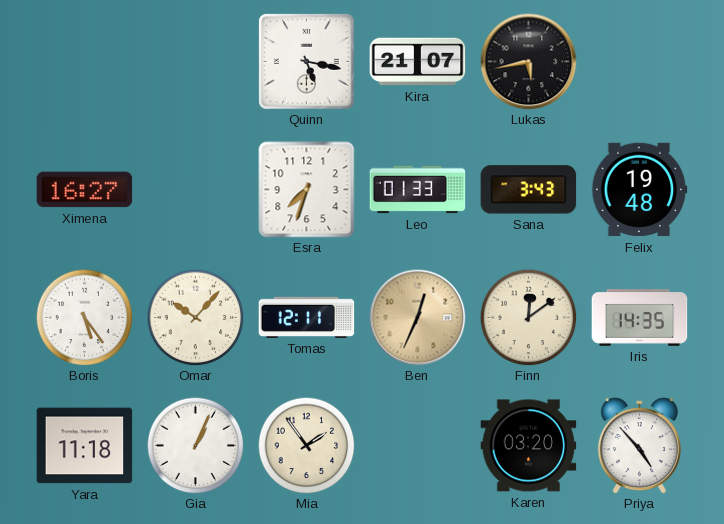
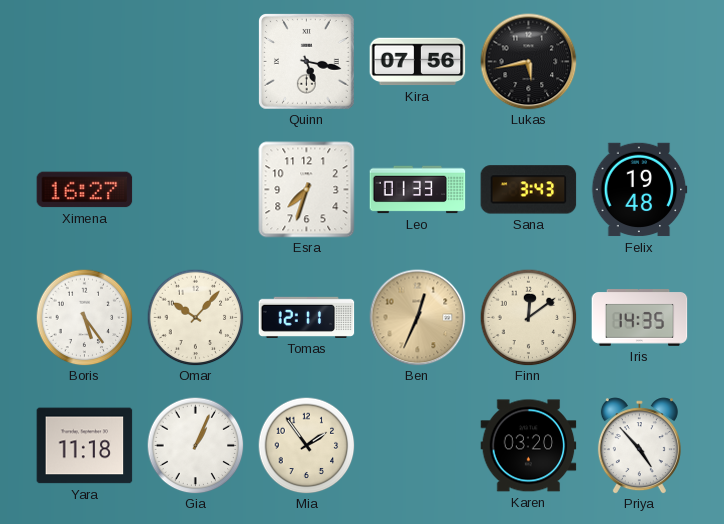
Kira: 21:07 -> 07:56
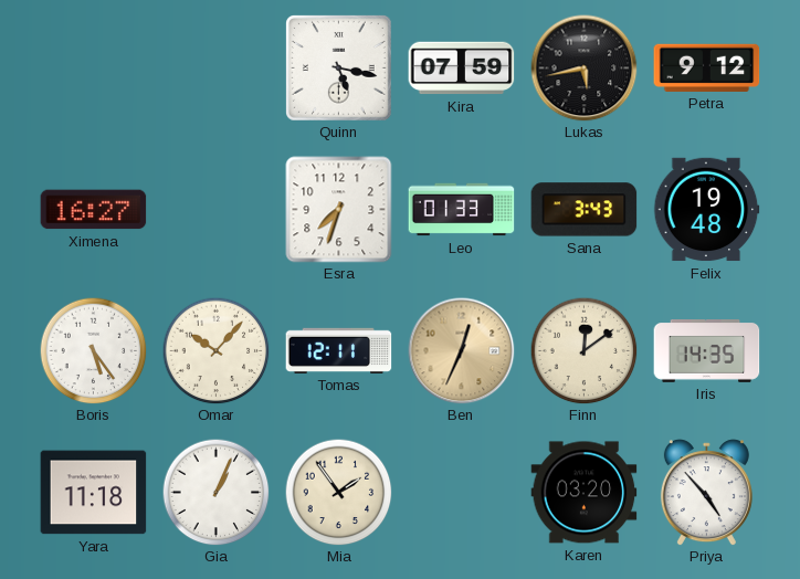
Kira: 07:56 -> 07:59
Petra: none -> 9:12
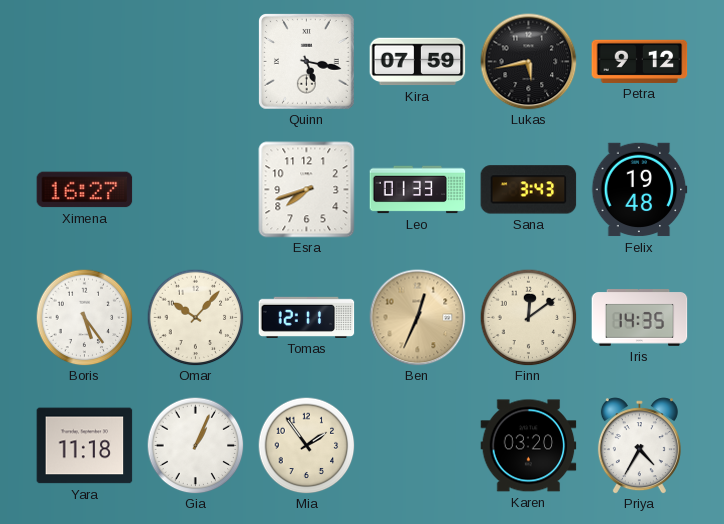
Esra: 7:33 -> 7:42
Priya: 4:53 -> 4:35
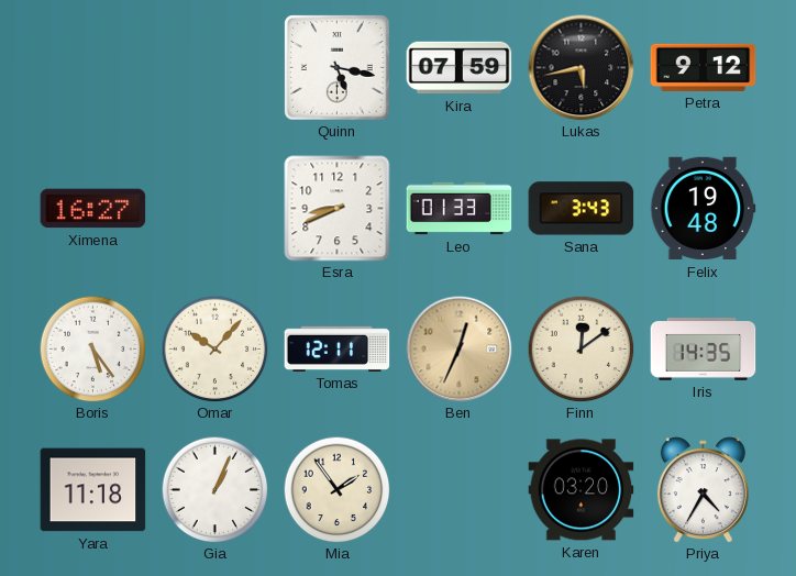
Esra: 7:42 -> 8:41
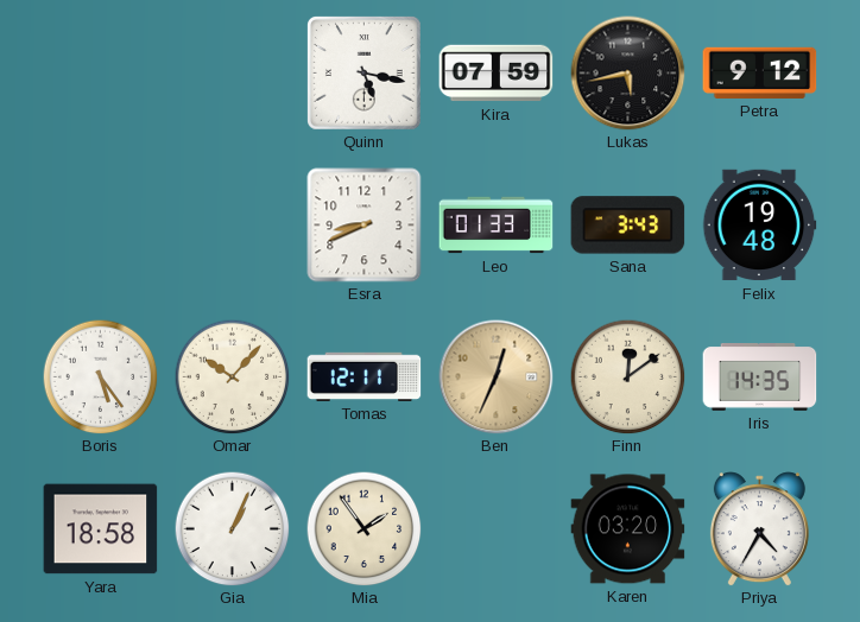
Ximena: 16:27 -> none
Yara: 11:18 -> 18:58
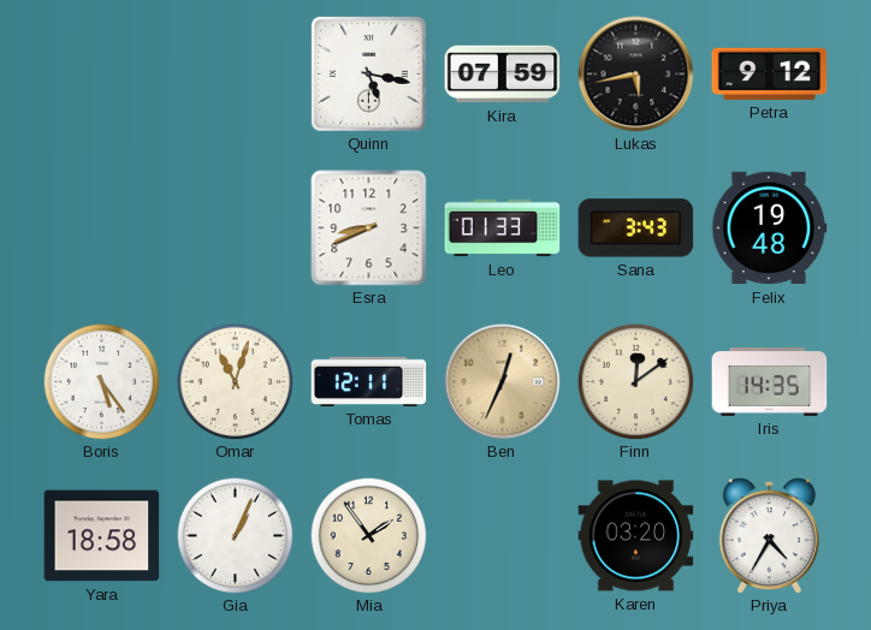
Omar: 10:07 -> 11:03
